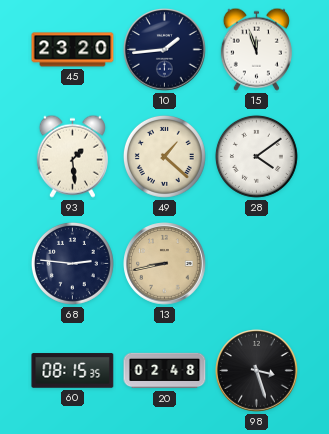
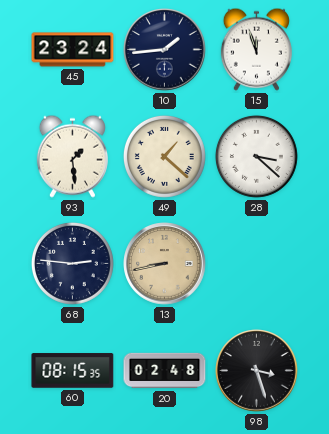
45: 23:20 -> 23:24
28: 4:09 -> 3:22
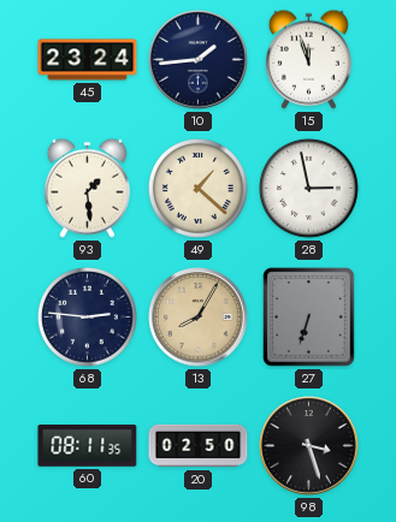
28: 3:22 -> 2:58
13: 8:43 -> 8:05
27: none -> 6:33
60: 08:15 -> 08:11
20: 02:48 -> 02:50
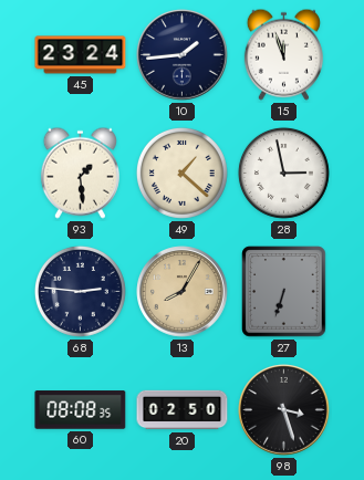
60: 08:11 -> 08:08
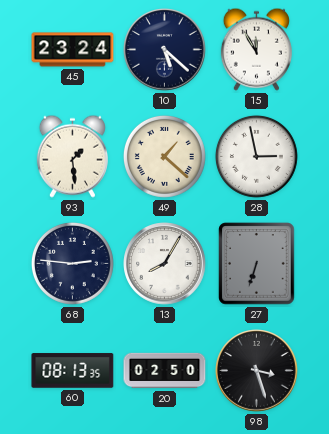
10: 1:44 -> 5:22
15: 11:57 -> 11:55
13 dial: champagne -> white
60: 08:08 -> 08:13
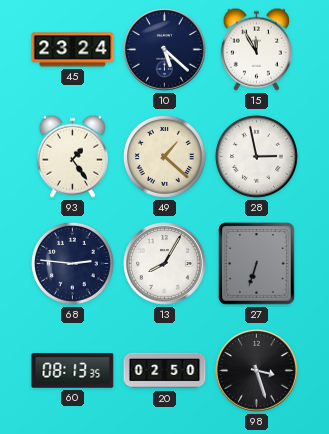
93: 1:29 -> 1:24
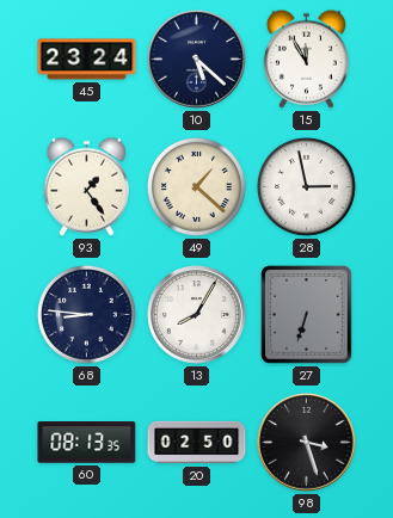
68: 2:46 -> 8:46
